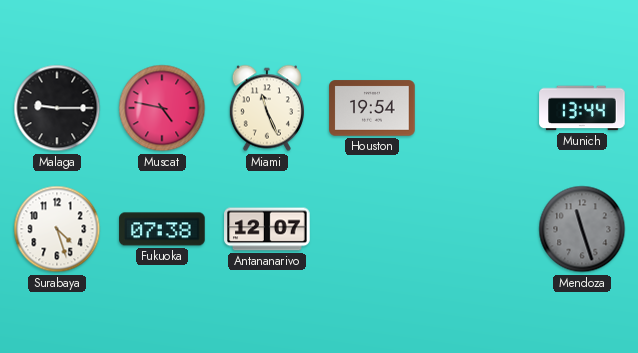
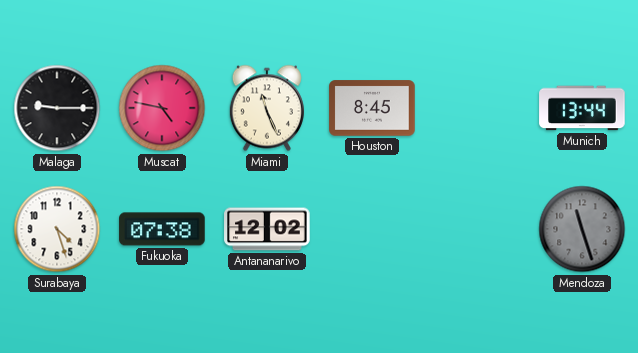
Houston: 19:54 -> 8:45
Antananarivo: 12:07 -> 12:02
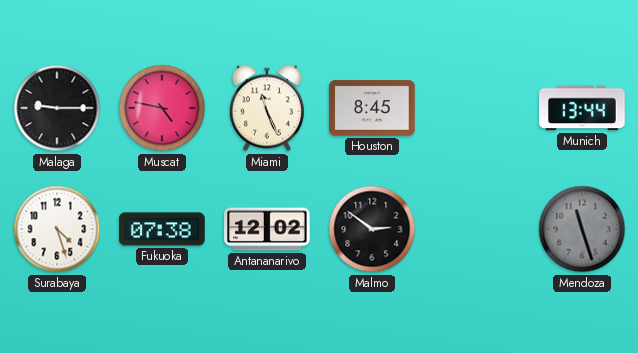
Malmo: none -> 2:51
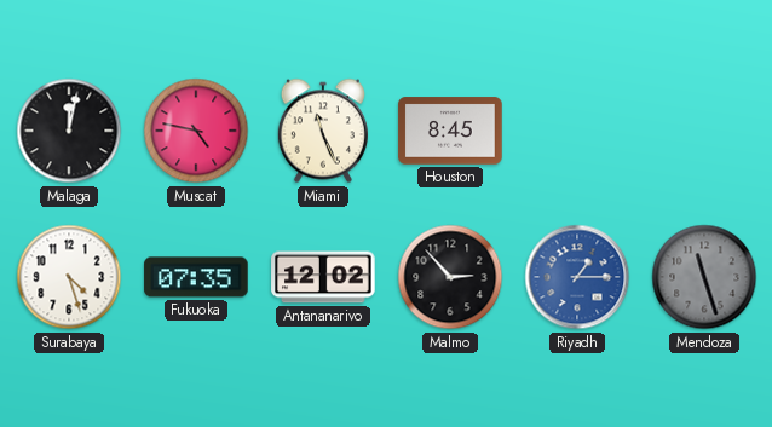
Malaga: 9:15 -> 12:02
Munich: 13:44 -> none
Fukuoka: 07:38 -> 07:35
Malmo: 2:51 -> 2:53
Riyadh: none -> 1:15
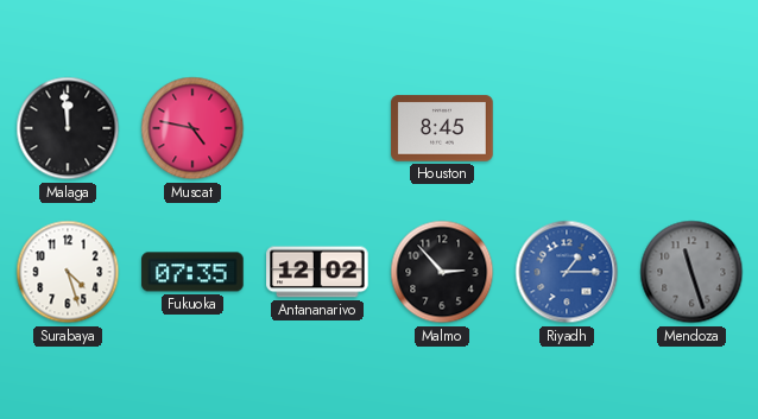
Malaga: 12:02 -> 11:59
Miami: 11:26 -> none
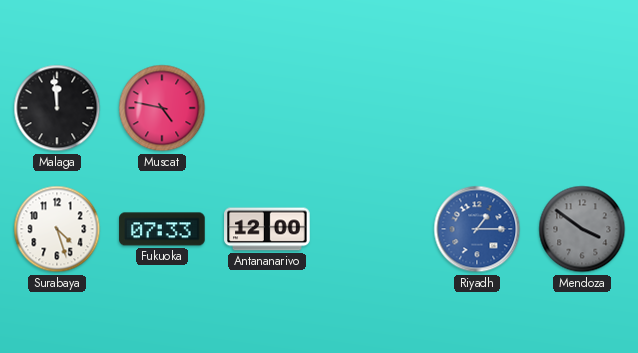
Houston: 8:45 -> none
Fukuoka: 07:35 -> 07:33
Antananarivo: 12:02 -> 12:00
Malmo: 2:53 -> none
Mendoza: 11:27 -> 3:51
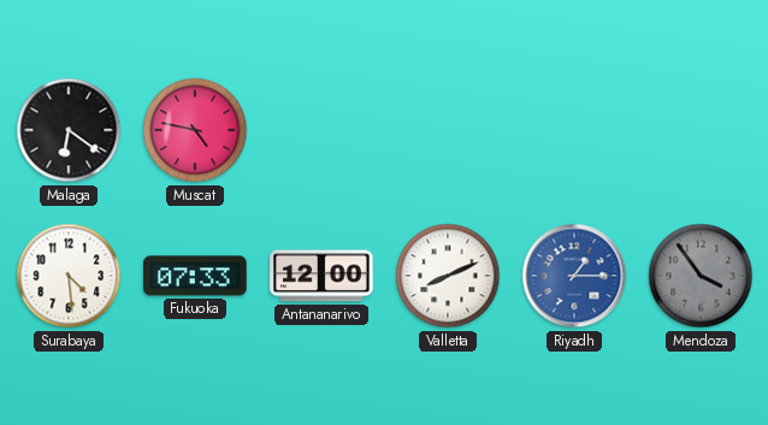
Malaga: 11:59 -> 6:21
Surabaya: 4:27 -> 4:29
Valletta: none -> 8:11
Mendoza: 3:51 -> 3:54
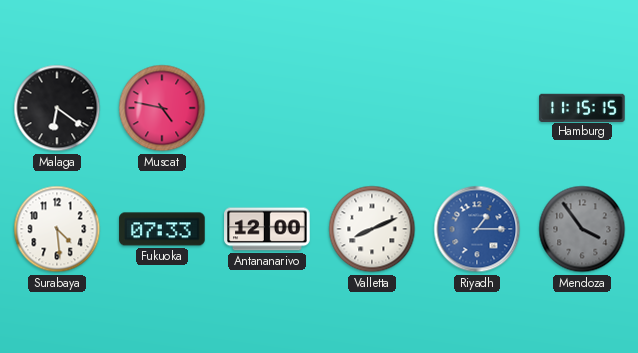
Hamburg: none -> 11:15
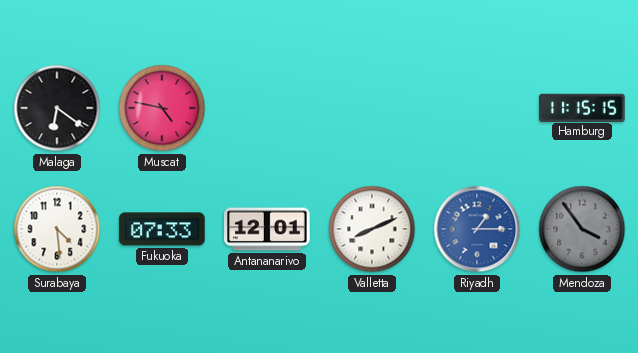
Antananarivo: 12:00 -> 12:01
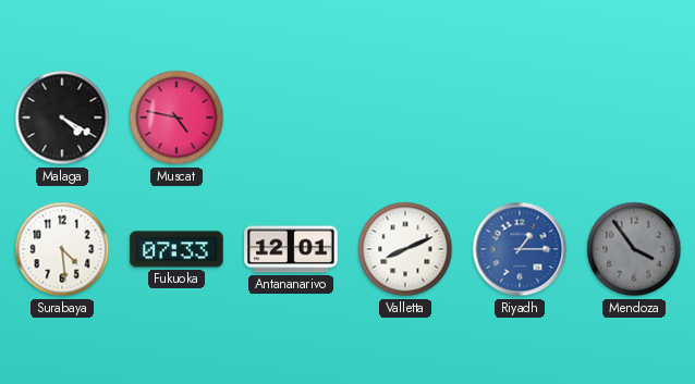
Malaga: 6:21 -> 4:20
Hamburg: 11:15 -> none
